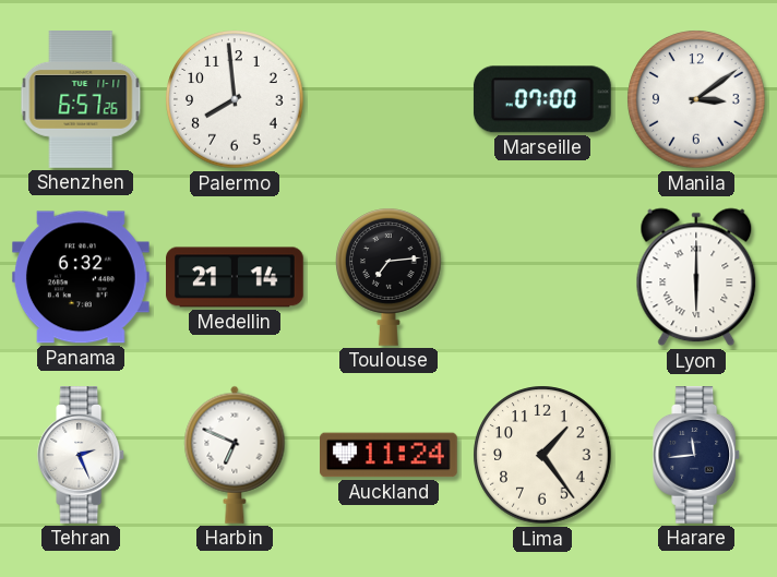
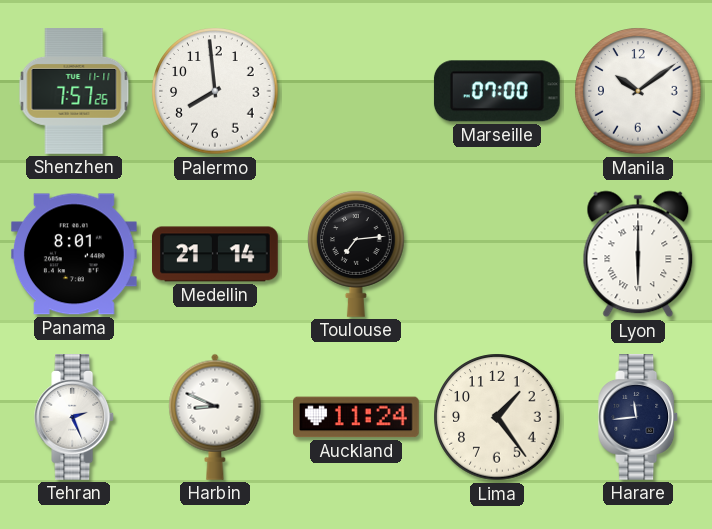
Shenzhen: 6:57 -> 7:57
Manila: 3:09 -> 10:09
Panama: 6:32 -> 8:01
Harbin: 6:49 -> 8:49
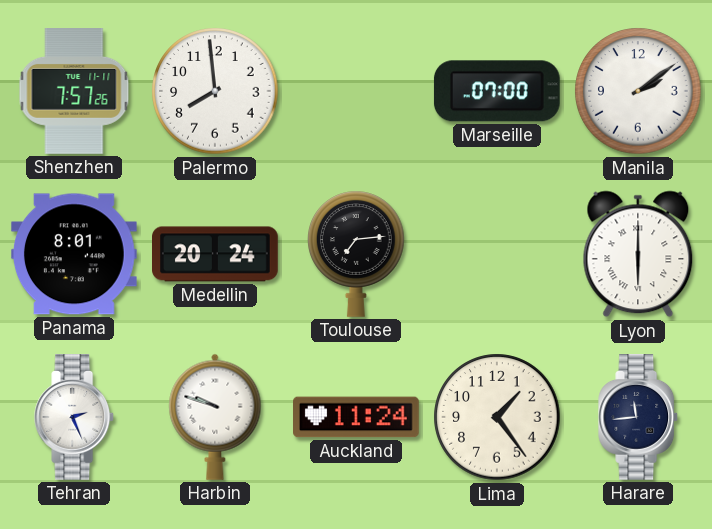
Manila: 10:09 -> 2:09
Medellin: 21:14 -> 20:24
Harbin: 8:49 -> 9:48
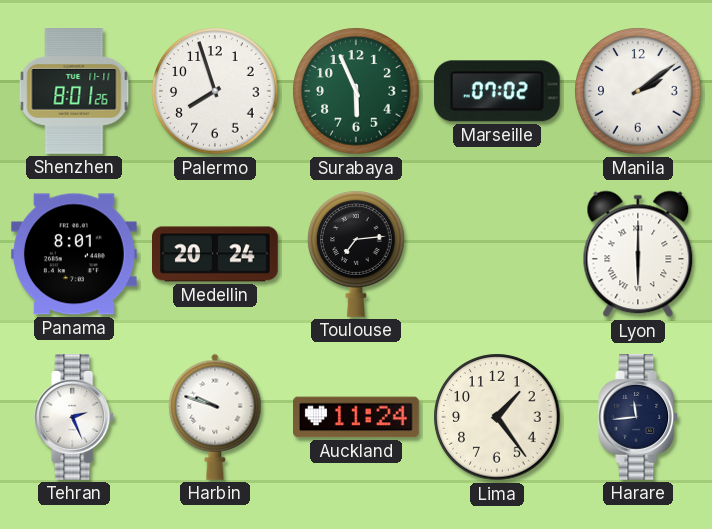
Shenzhen: 7:57 -> 8:01
Palermo: 7:59 -> 7:57
Surabaya: none -> 5:56
Marseille: 07:00 -> 07:02
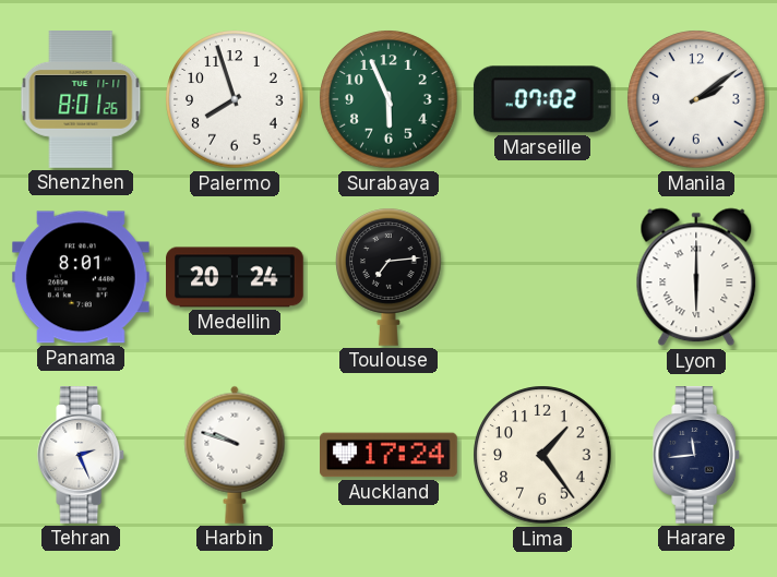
Auckland: 11:24 -> 17:24
